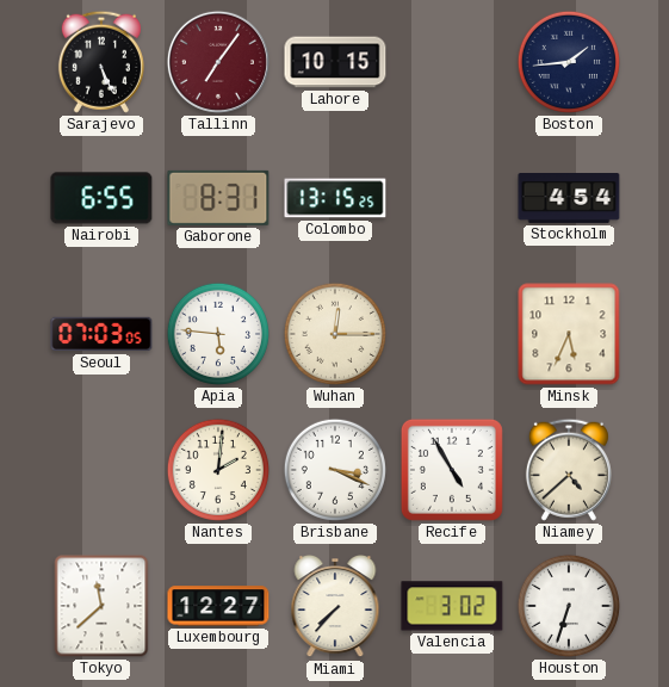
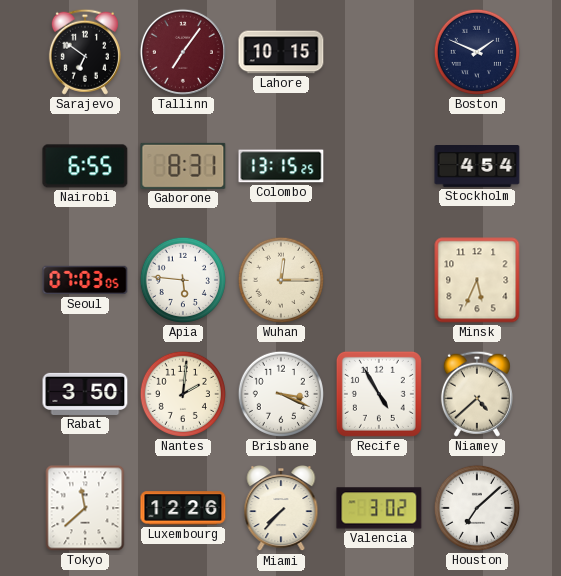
Sarajevo: 5:26 -> 6:51
Boston: 1:44 -> 1:49
Rabat: none -> 3:50
Luxembourg: 12:27 -> 12:26
Houston: 6:33 -> 7:08
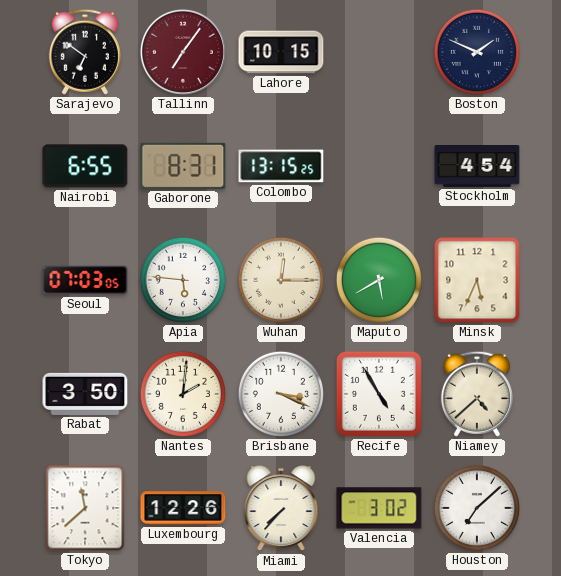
Maputo: none -> 5:40
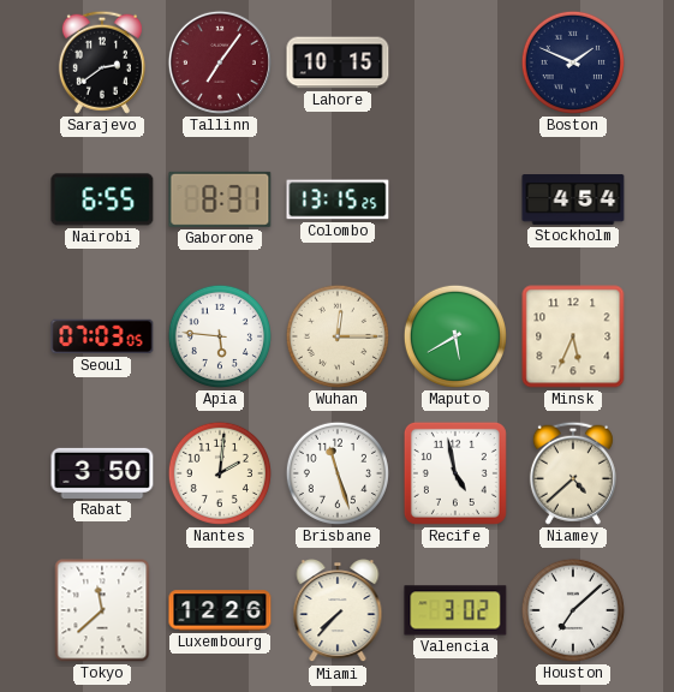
Sarajevo: 6:51 -> 2:39
Brisbane: 3:19 -> 11:27
Recife: 4:55 -> 4:58
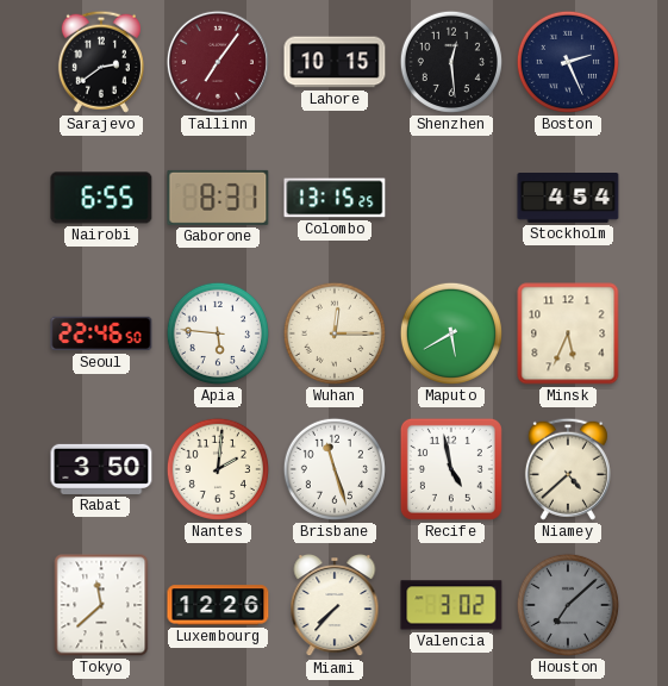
Shenzhen: none -> 12:29
Boston: 1:49 -> 2:26
Seoul: 07:03 -> 22:46
Houston dial: white -> grey
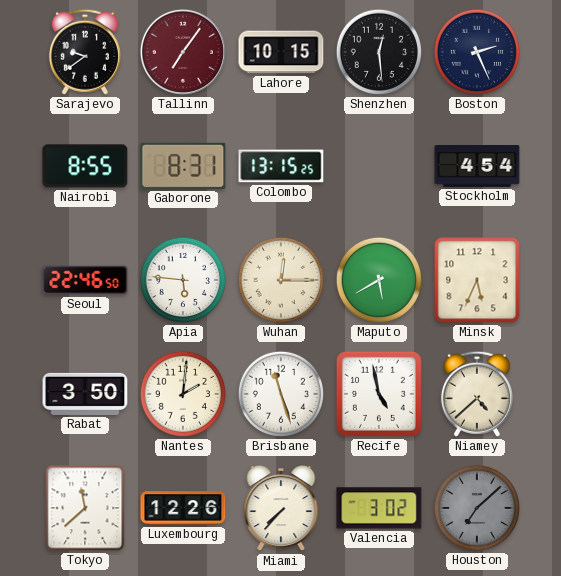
Sarajevo: 2:39 -> 9:39
Nairobi: 6:55 -> 8:55
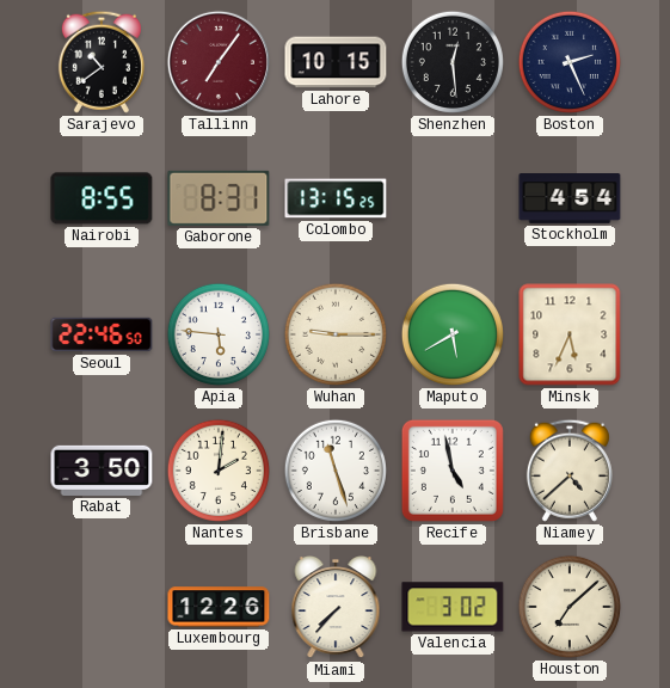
Sarajevo: 9:39 -> 10:39
Wuhan: 12:15 -> 9:15
Tokyo: 11:38 -> none
Houston dial: grey -> cream
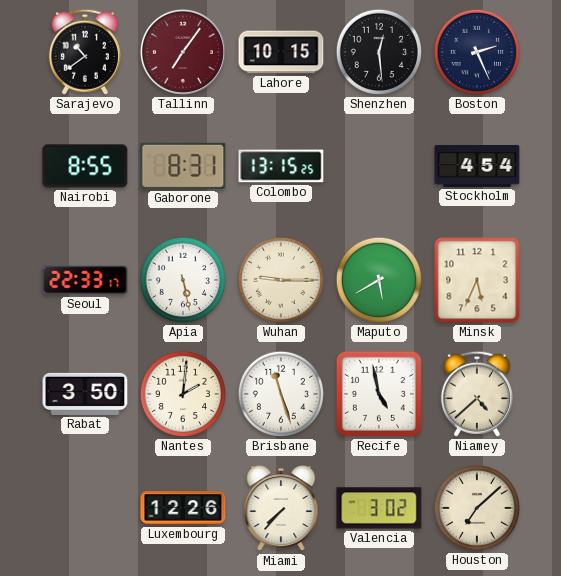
Seoul: 22:46 -> 22:33
Apia: 5:46 -> 5:28
